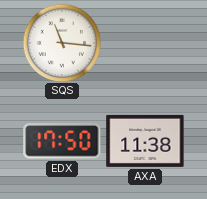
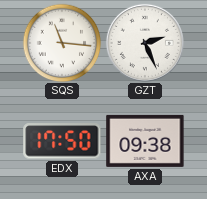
GZT: none -> 2:26
AXA: 11:38 -> 09:38
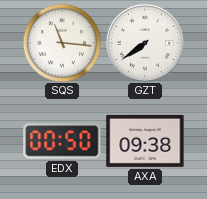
GZT: 2:26 -> 7:39
EDX: 17:50 -> 00:50
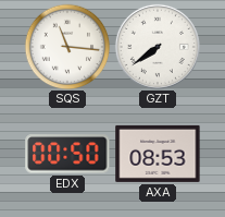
AXA: 09:38 -> 08:53
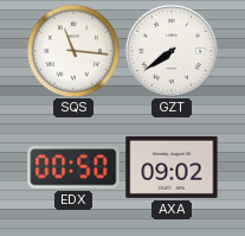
AXA: 08:53 -> 09:02
